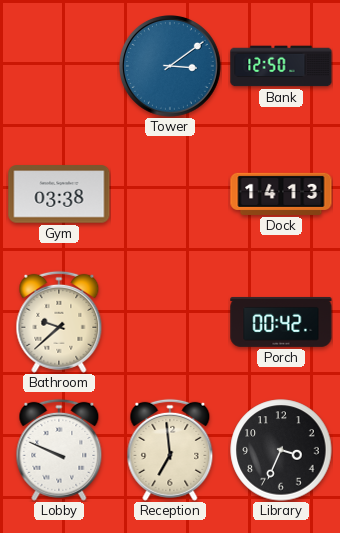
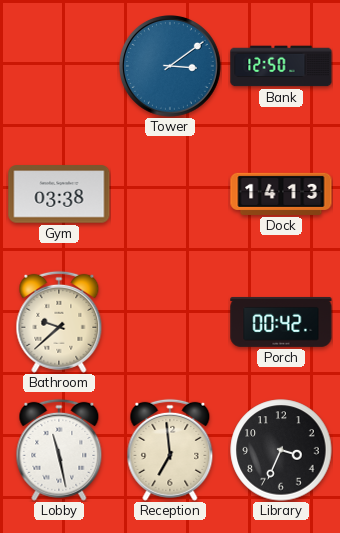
Lobby: 9:49 -> 11:28
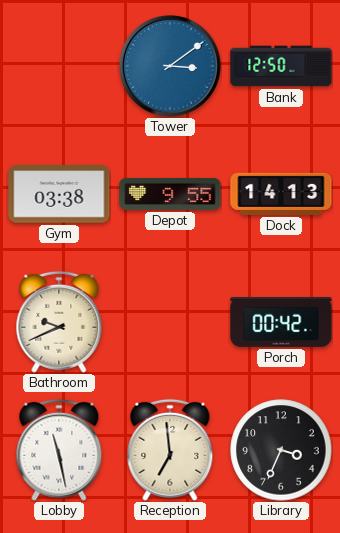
Depot: none -> 9:55
Bathroom: 9:38 -> 9:41
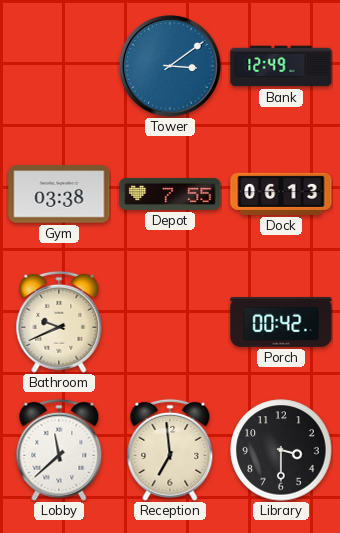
Bank: 12:50 -> 12:49
Depot: 9:55 -> 7:55
Dock: 14:13 -> 06:13
Lobby: 11:28 -> 11:38
Library: 3:34 -> 3:30
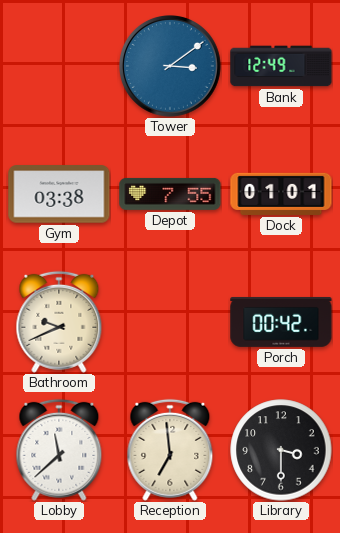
Dock: 06:13 -> 01:01
